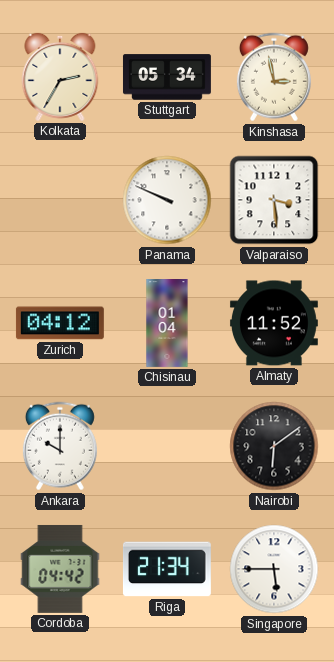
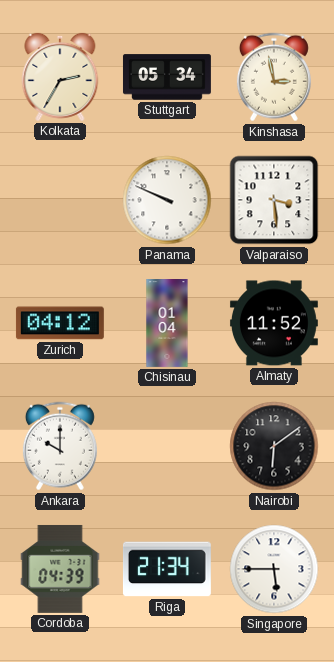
Cordoba: 04:42 -> 04:39
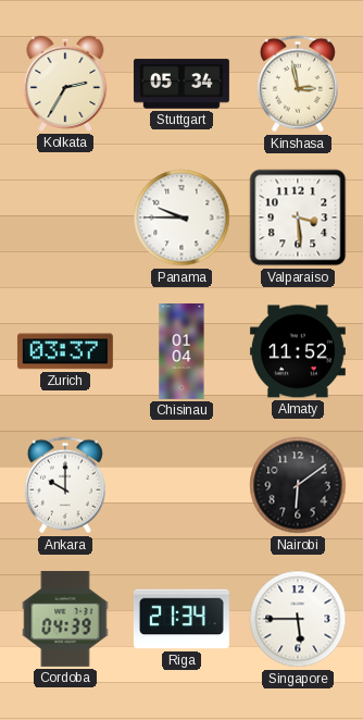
Panama: 9:49 -> 9:45
Zurich: 04:12 -> 03:37
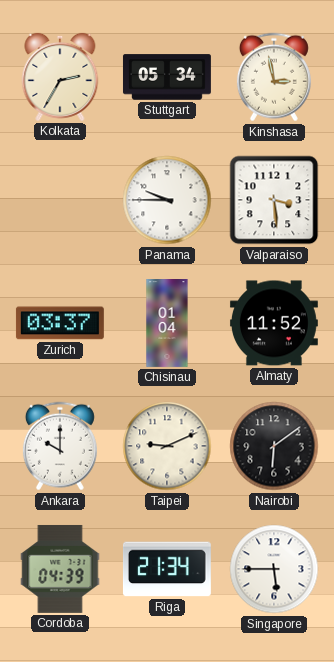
Taipei: none -> 9:11
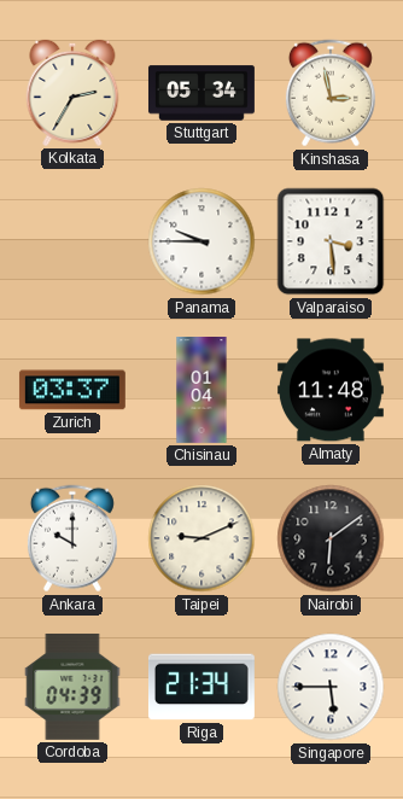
Almaty: 11:52 -> 11:48
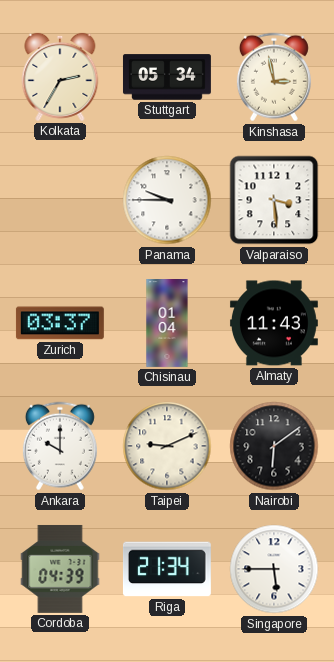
Almaty: 11:48 -> 11:43
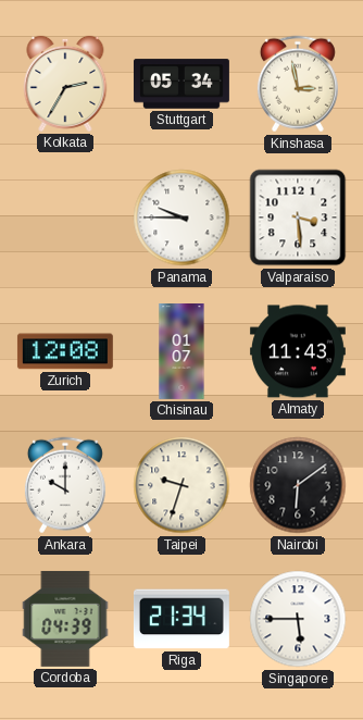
Zurich: 03:37 -> 12:08
Chisinau: 01:04 -> 01:07
Taipei: 9:11 -> 9:33
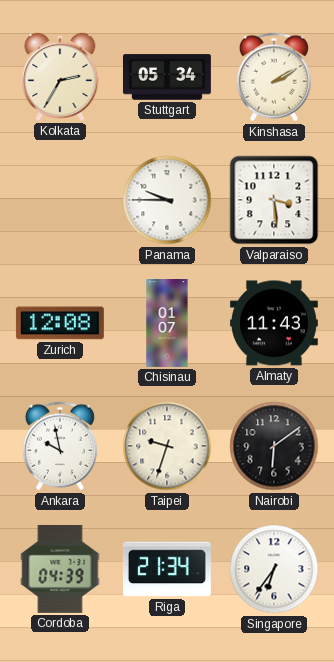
Kinshasa: 2:58 -> 2:10
Ankara: 10:00 -> 9:58
Singapore: 5:45 -> 6:36
